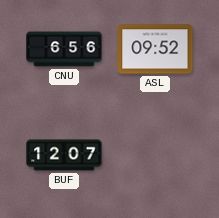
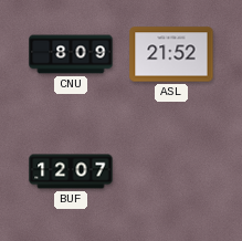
CNU: 6:56 -> 8:09
ASL: 09:52 -> 21:52
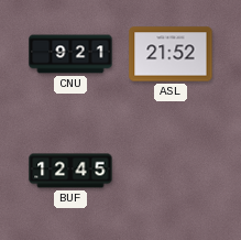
CNU: 8:09 -> 9:21
BUF: 12:07 -> 12:45
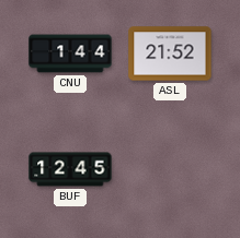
CNU: 9:21 -> 1:44
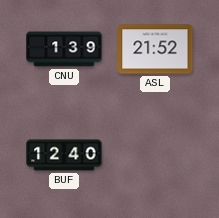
CNU: 1:44 -> 1:39
BUF: 12:45 -> 12:40
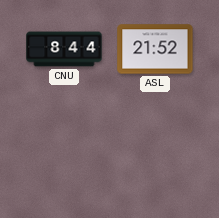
CNU: 1:39 -> 8:44
BUF: 12:40 -> none
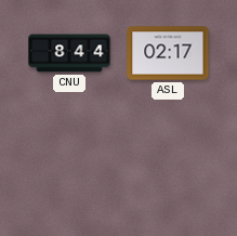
ASL: 21:52 -> 02:17
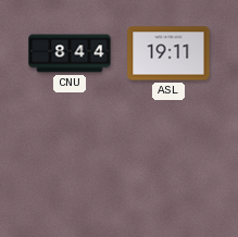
ASL: 02:17 -> 19:11
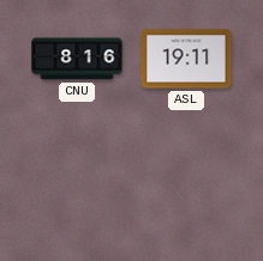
CNU: 8:44 -> 8:16
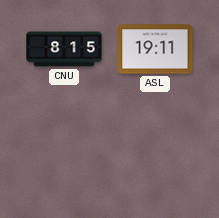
CNU: 8:16 -> 8:15
